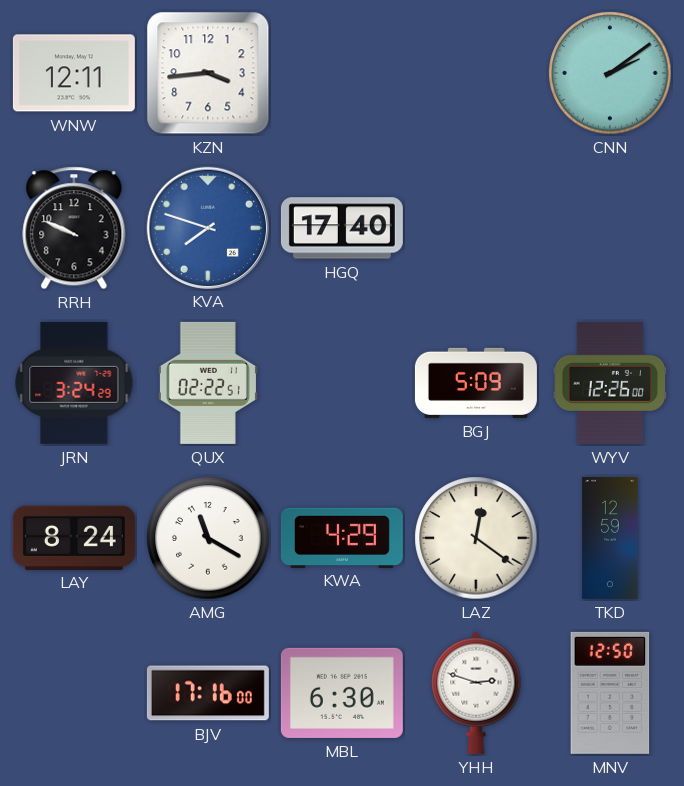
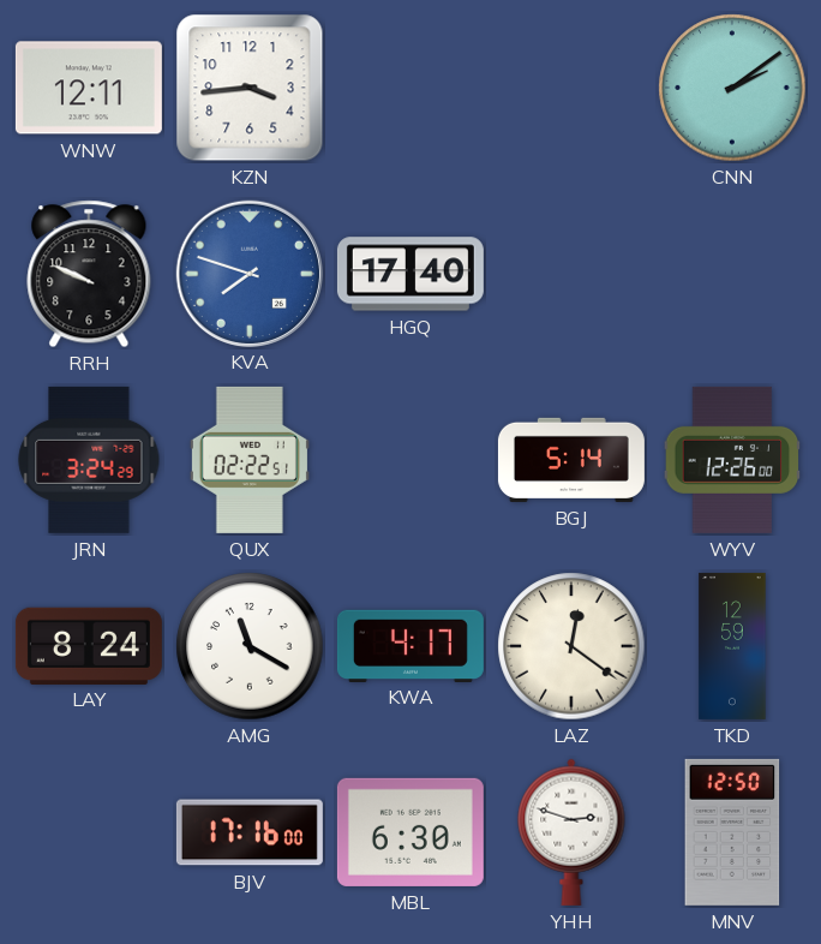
BGJ: 5:09 -> 5:14
KWA: 4:29 -> 4:17
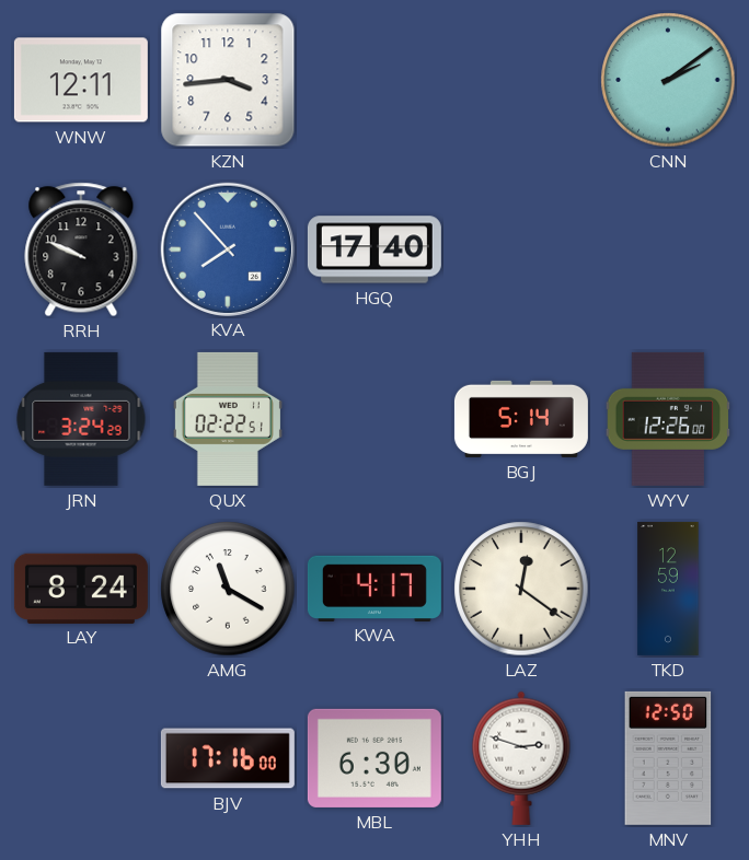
KVA: 7:48 -> 7:53
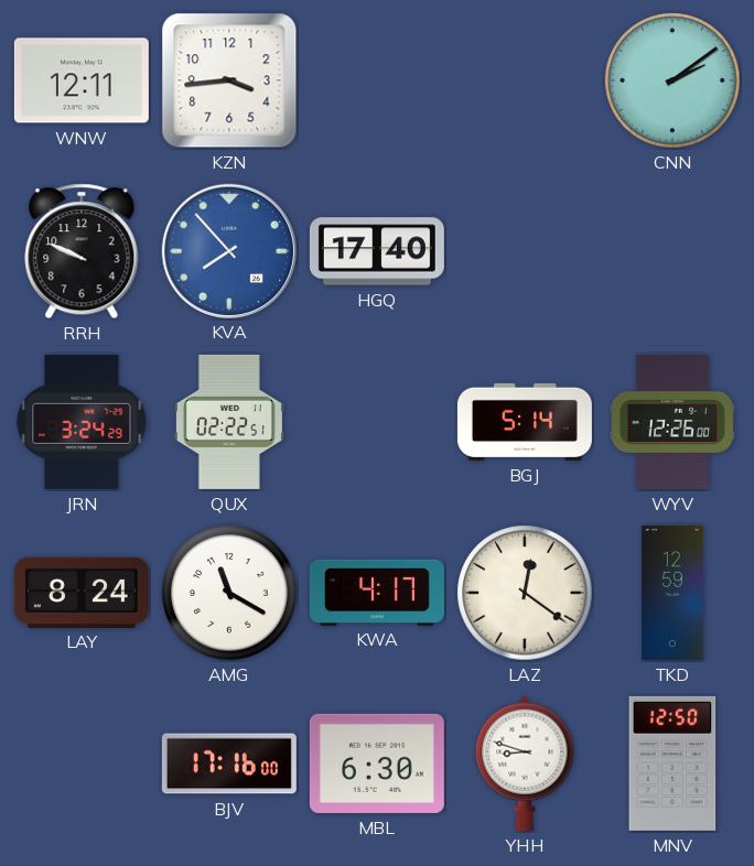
YHH: 2:48 -> 8:48
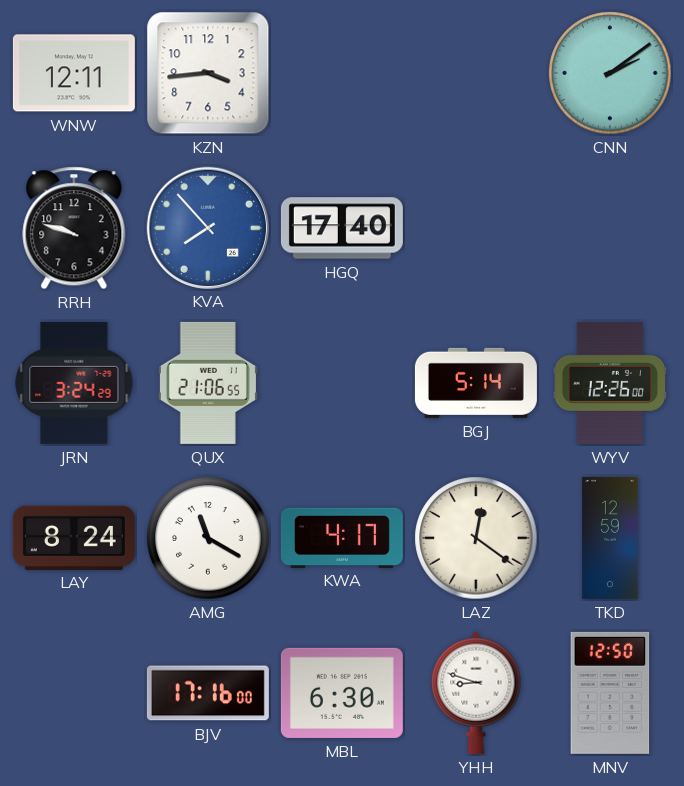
RRH: 9:49 -> 9:48
QUX: 02:22 -> 21:06
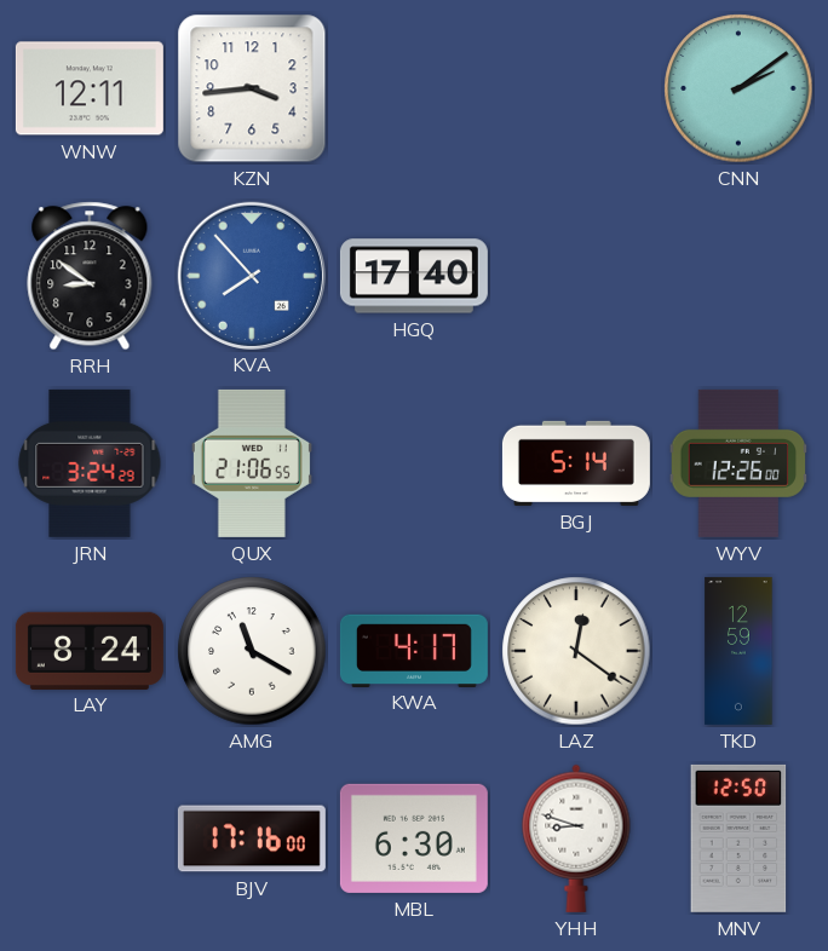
RRH: 9:48 -> 8:51
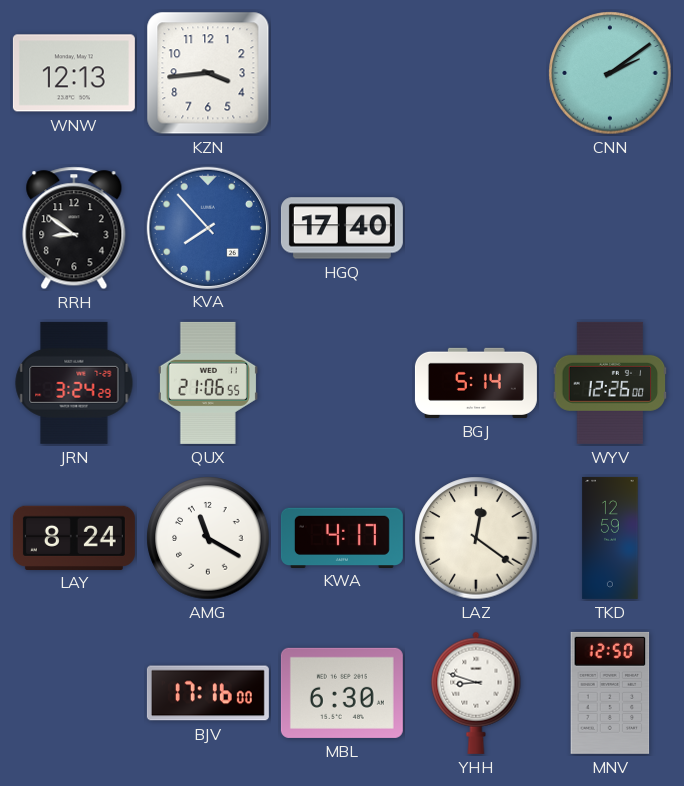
WNW: 12:11 -> 12:13
